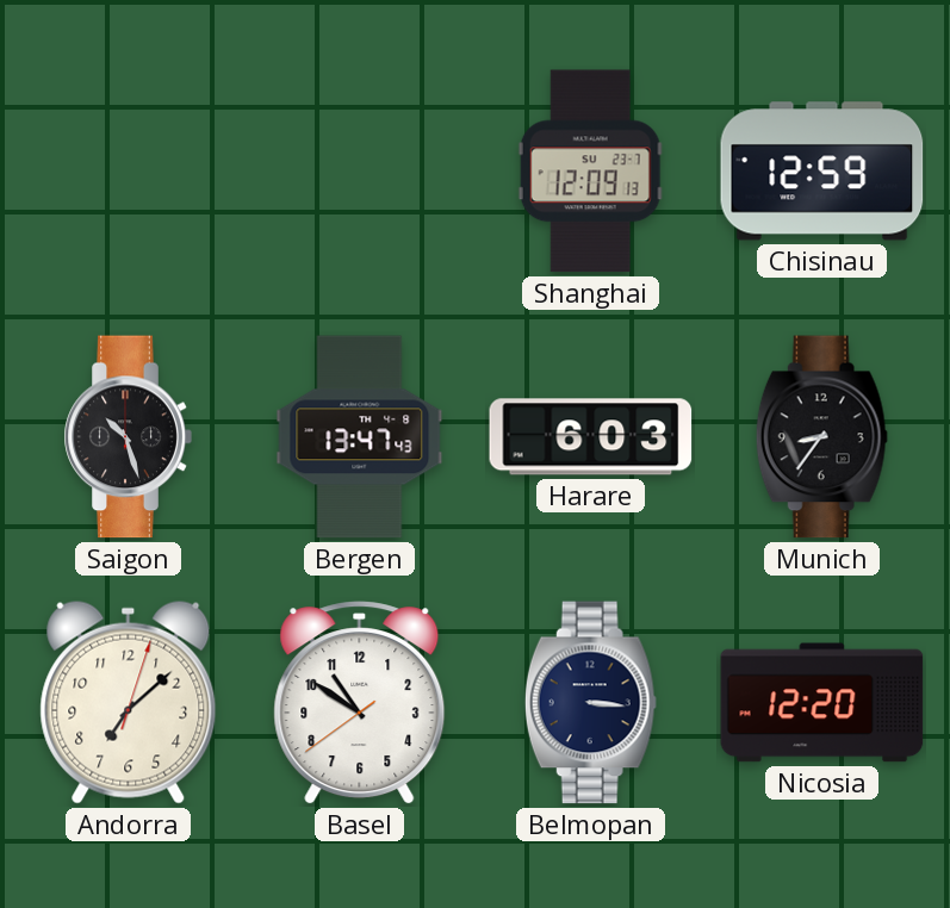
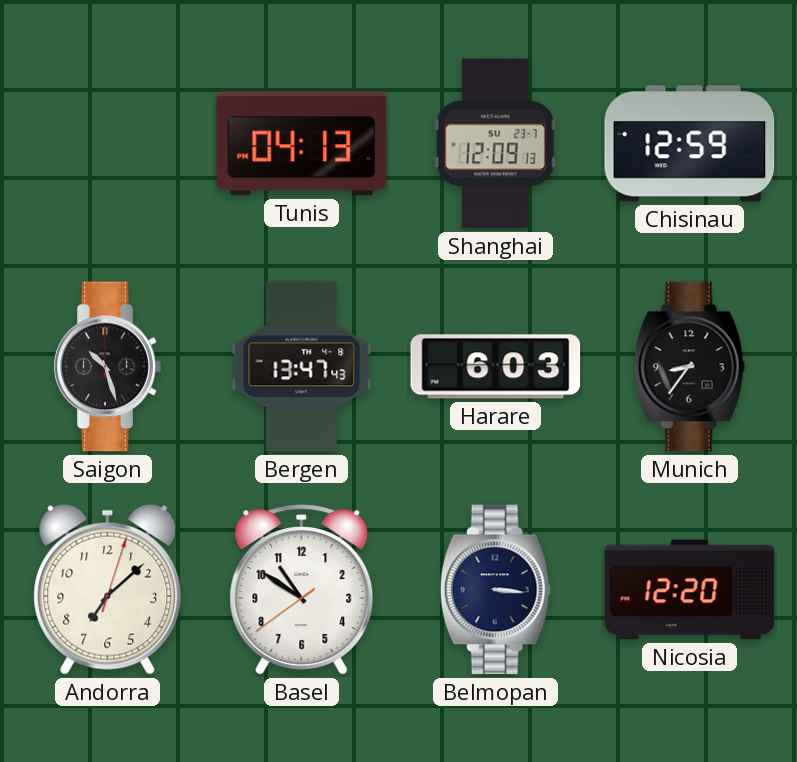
Tunis: none -> 04:13
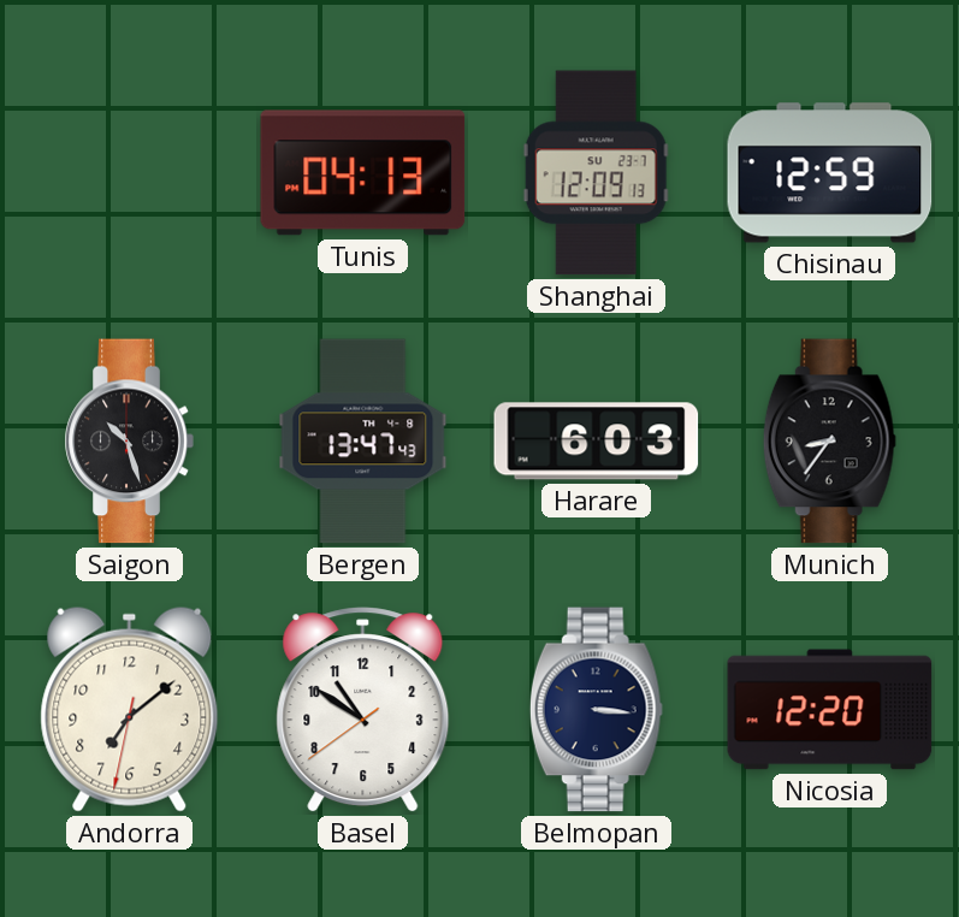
Andorra: 7:08:03 -> 7:08:32
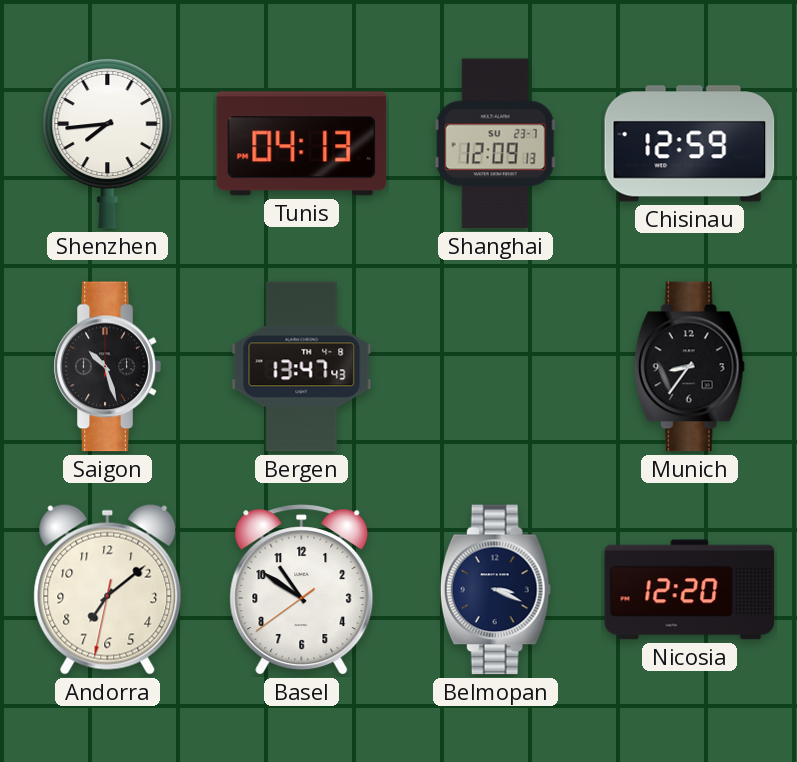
Shenzhen: none -> 7:44
Harare: 6:03 -> none
Belmopan: 3:16 -> 3:19
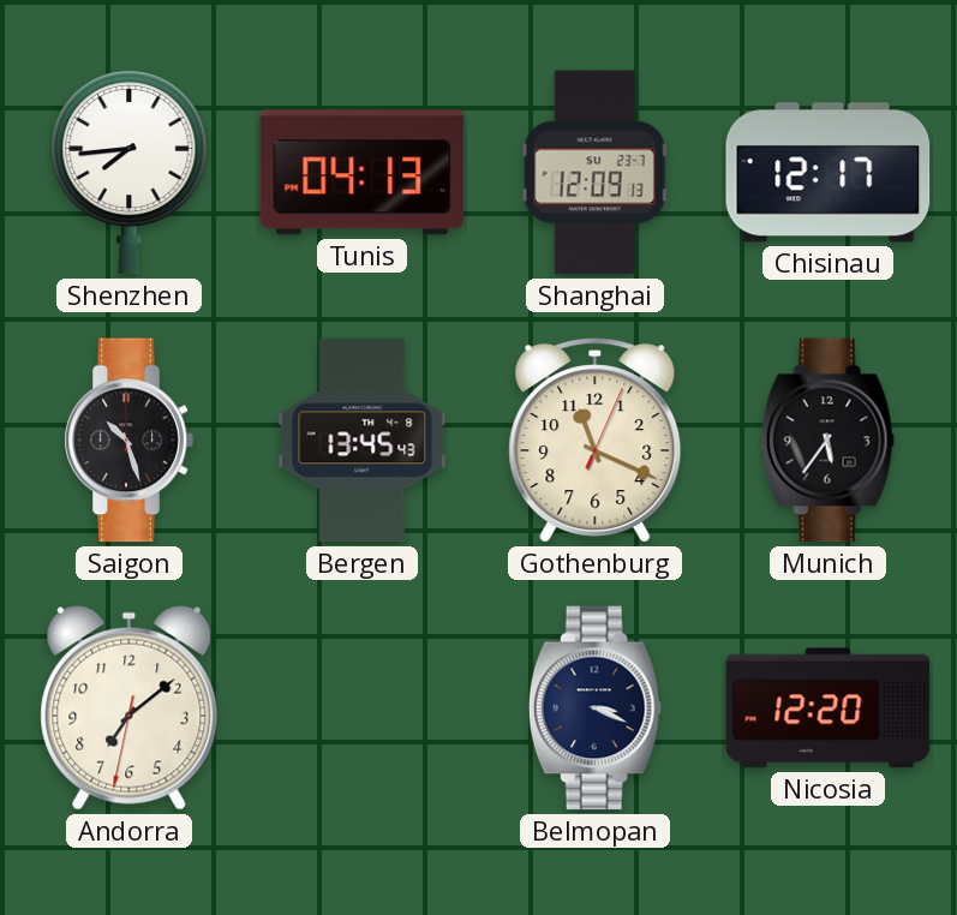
Chisinau: 12:59 -> 12:17
Bergen: 13:47 -> 13:45
Gothenburg: none -> 11:19
Munich: 8:36 -> 5:36
Basel: 10:50 -> none
